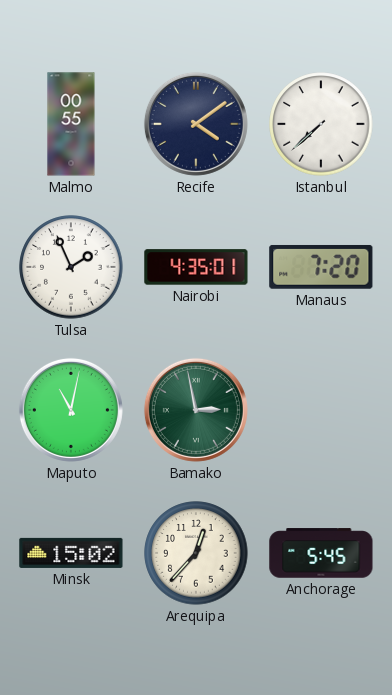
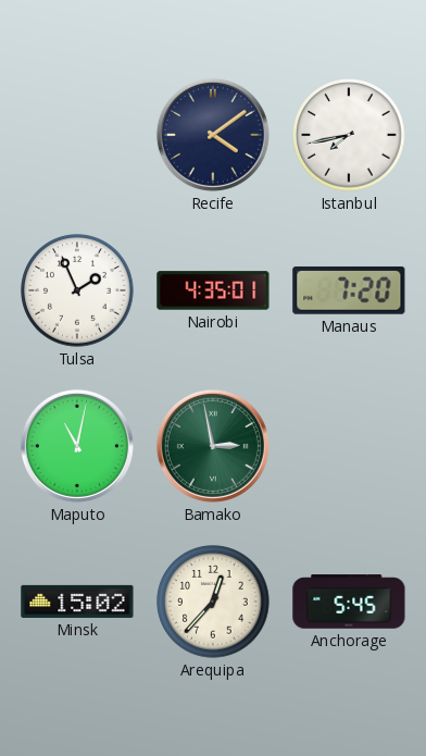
Malmo: 00:55 -> none
Istanbul: 7:38 -> 7:43
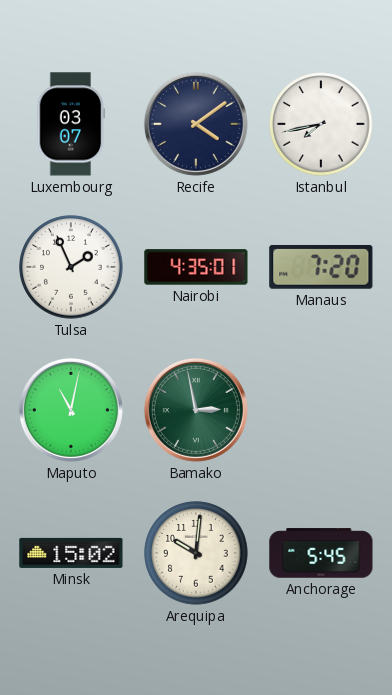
Luxembourg: none -> 03:07
Arequipa: 12:37 -> 10:01
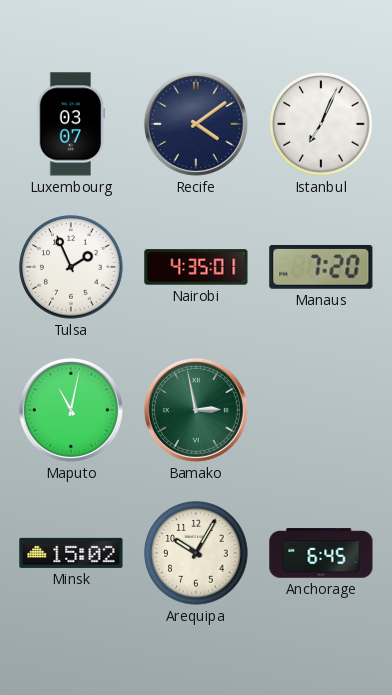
Istanbul: 7:43 -> 7:04
Arequipa: 10:01 -> 10:05
Anchorage: 5:45 -> 6:45
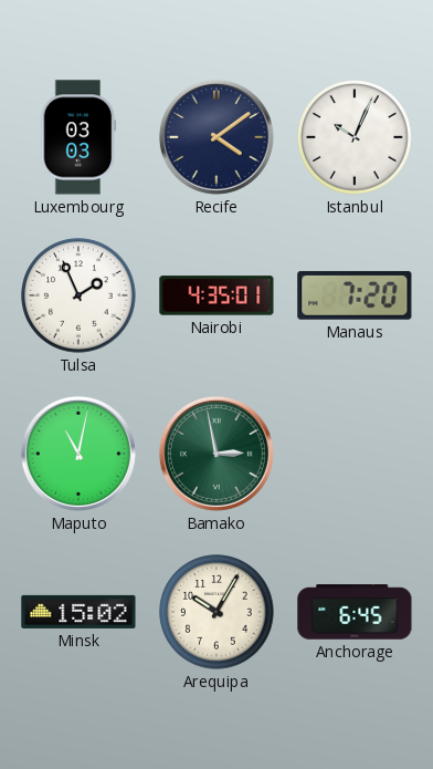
Luxembourg: 03:07 -> 03:03
Istanbul: 7:04 -> 10:04
